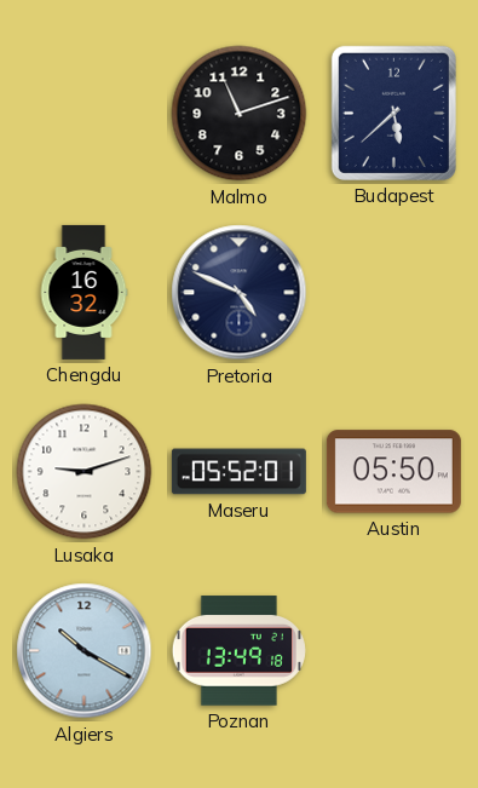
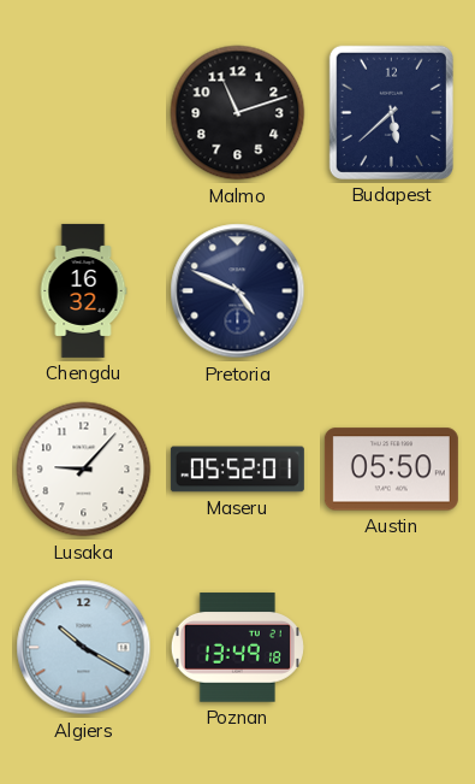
Lusaka: 9:12 -> 9:07
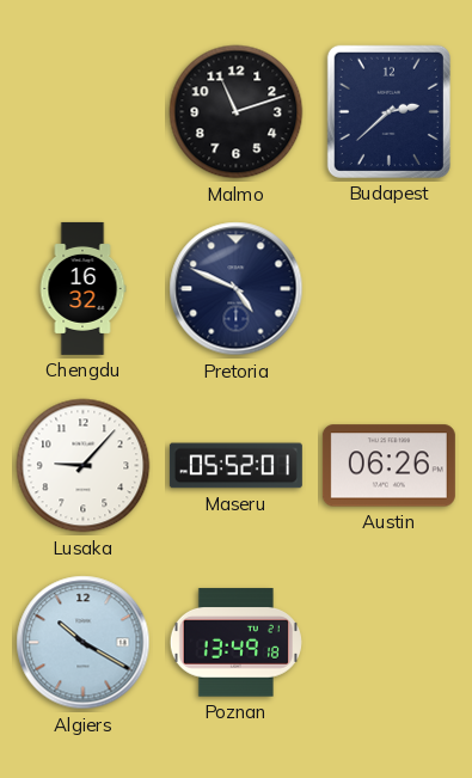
Budapest: 5:38 -> 2:38
Austin: 05:50 -> 06:26
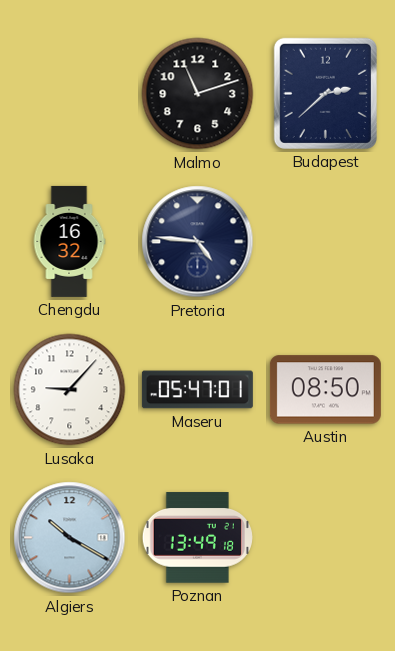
Pretoria: 4:49 -> 4:46
Maseru: 05:52 -> 05:47
Austin: 06:26 -> 08:50
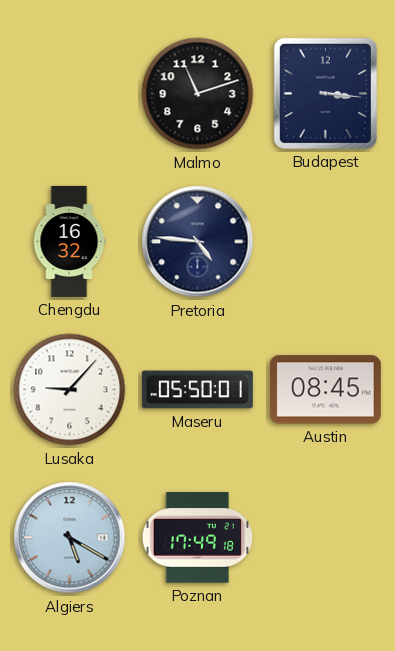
Budapest: 2:38 -> 3:16
Maseru: 05:47 -> 05:50
Austin: 08:50 -> 08:45
Algiers: 10:20 -> 5:20
Poznan: 13:49 -> 17:49
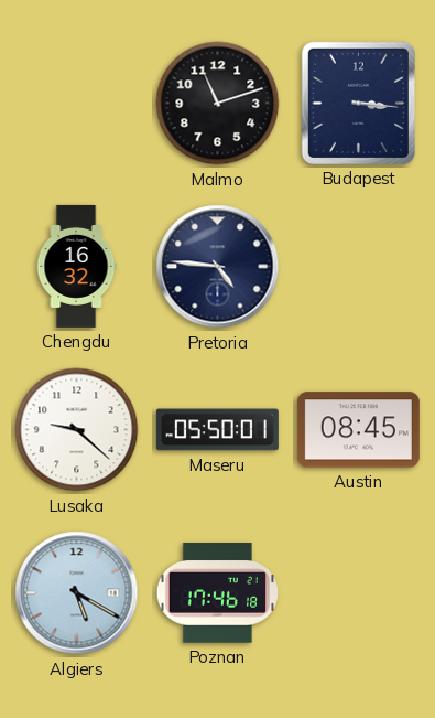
Lusaka: 9:07 -> 9:22
Poznan: 17:49 -> 17:46
